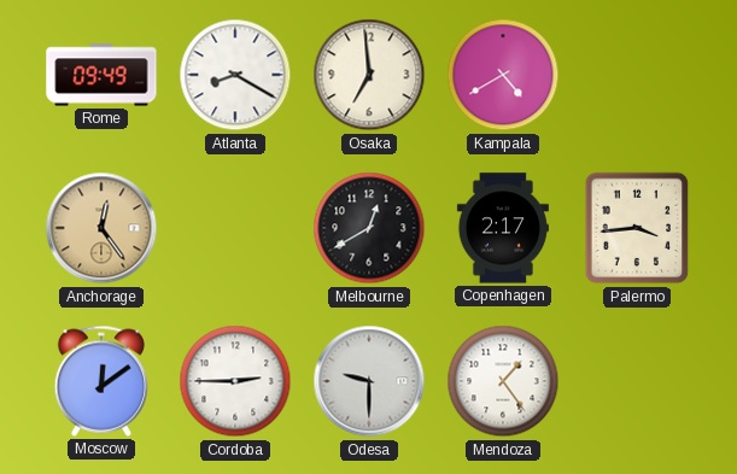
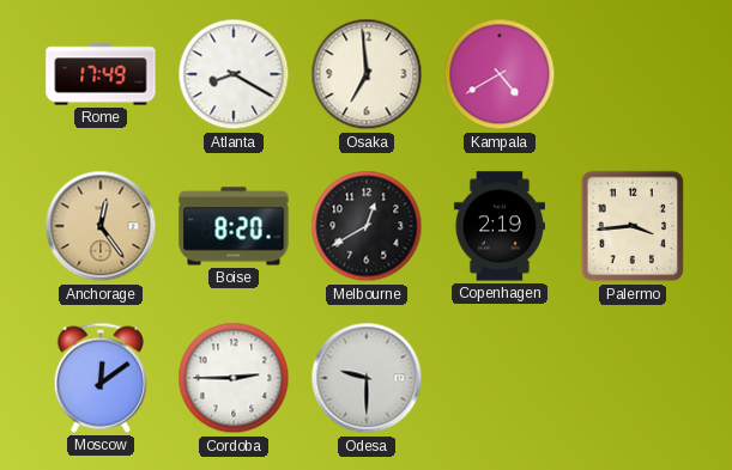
Rome: 09:49 -> 17:49
Boise: none -> 8:20
Copenhagen: 2:17 -> 2:19
Mendoza: 1:24 -> none
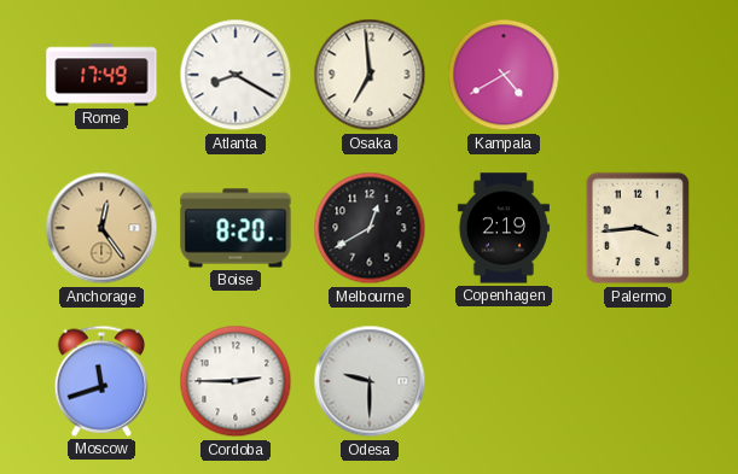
Moscow: 12:09 -> 11:42
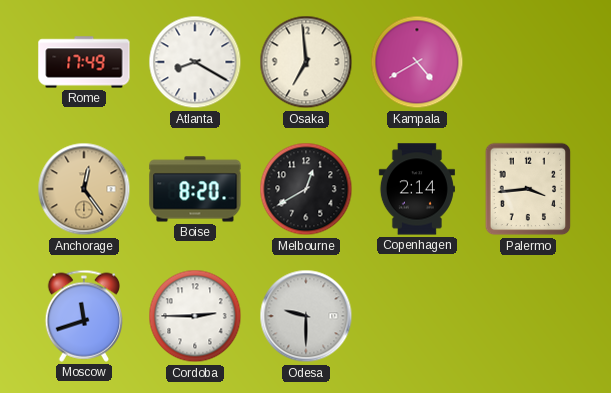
Copenhagen: 2:19 -> 2:14
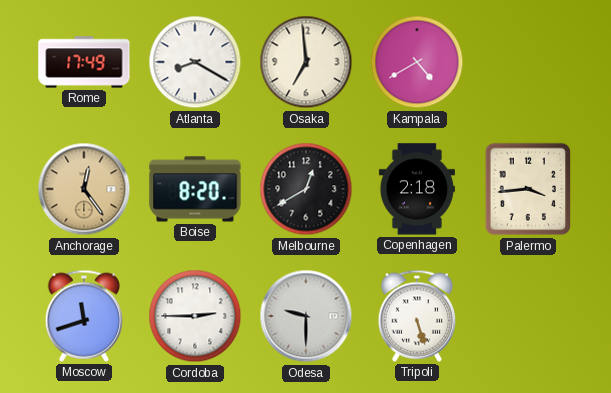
Copenhagen: 2:14 -> 2:18
Tripoli: none -> 5:27
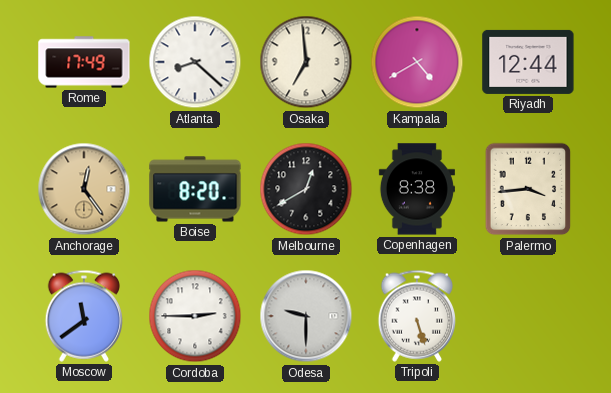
Atlanta: 8:20 -> 8:22
Riyadh: none -> 12:44
Copenhagen: 2:18 -> 8:38
Moscow: 11:42 -> 11:39
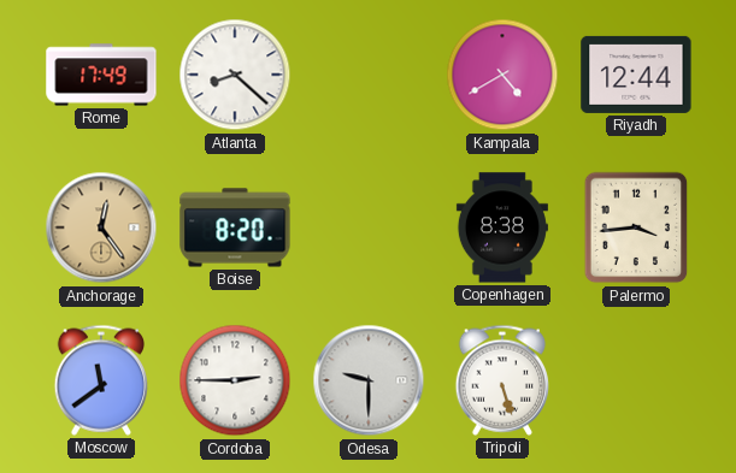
Osaka: 6:59 -> none
Melbourne: 12:40 -> none
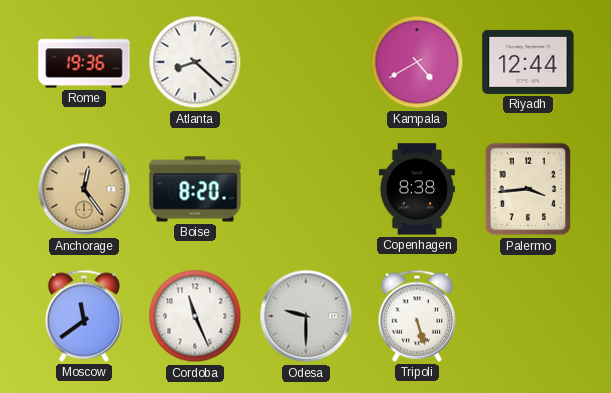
Rome: 17:49 -> 19:36
Cordoba: 2:45 -> 11:26
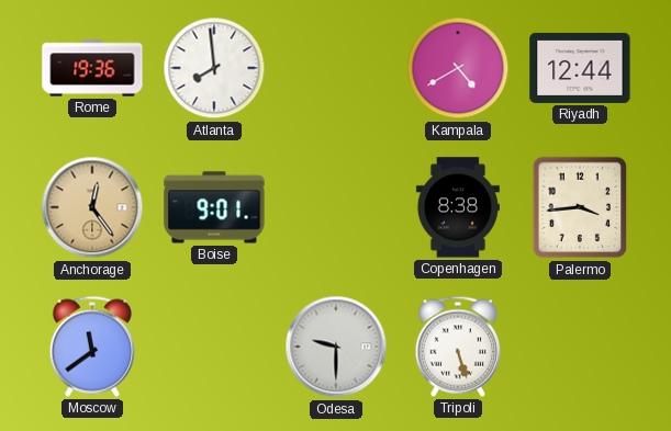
Atlanta: 8:22 -> 7:59
Boise: 8:20 -> 9:01
Cordoba: 11:26 -> none
